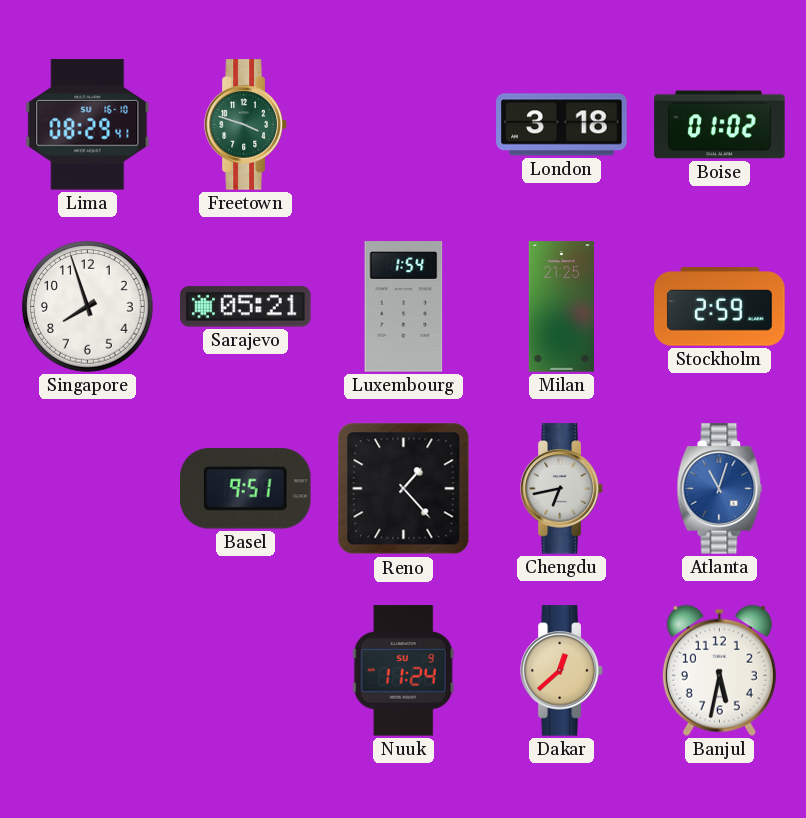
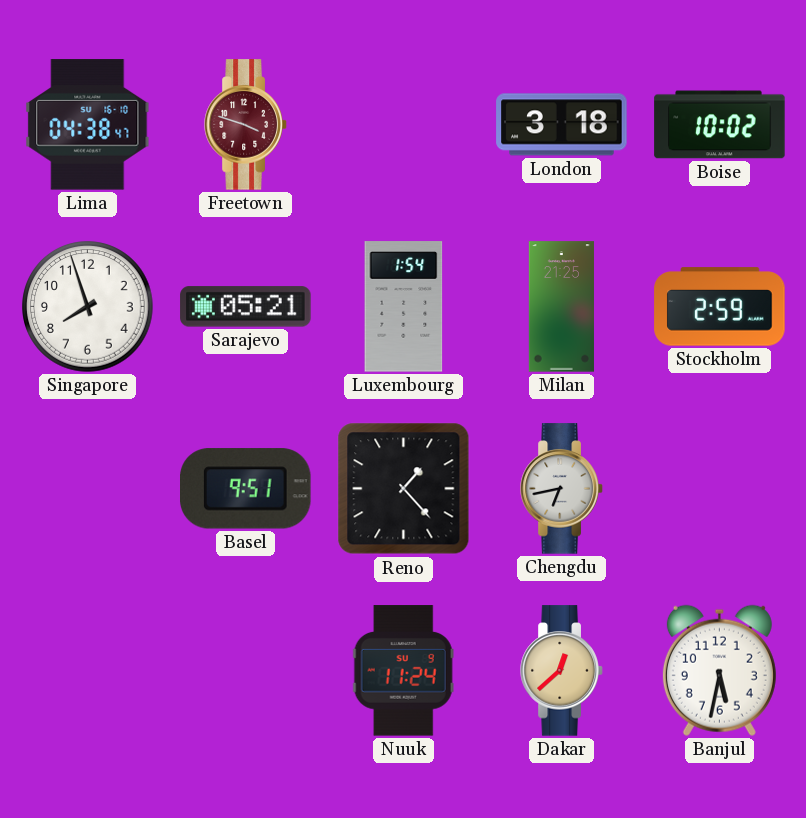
Lima: 08:29 -> 04:38
Freetown dial: green -> burgundy
Boise: 01:02 -> 10:02
Atlanta: 11:03 -> none
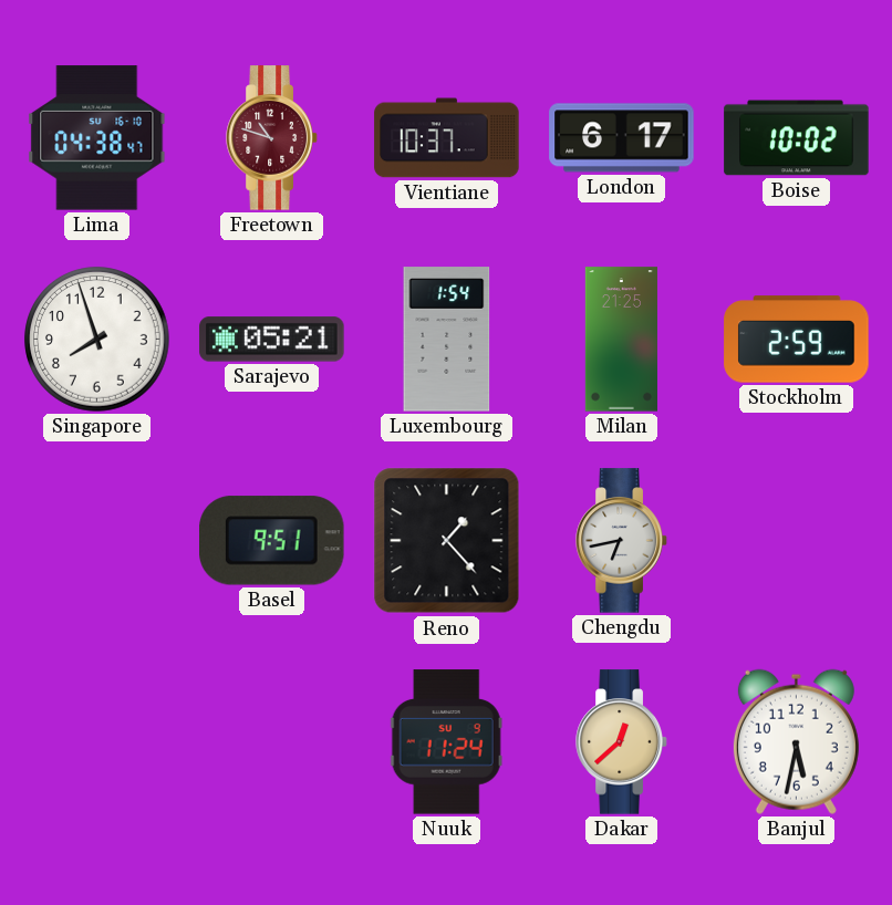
Freetown: 3:48 -> 10:48
Vientiane: none -> 10:37
London: 3:18 -> 6:17
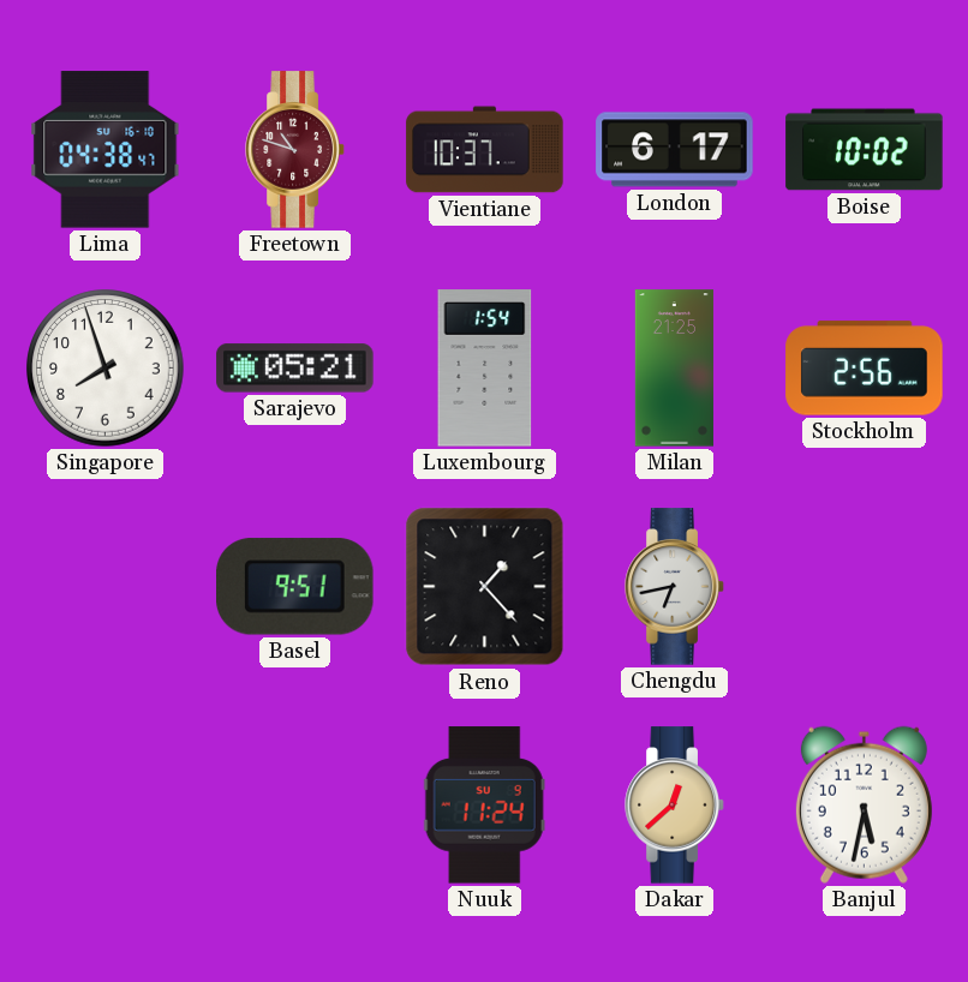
Stockholm: 2:59 -> 2:56
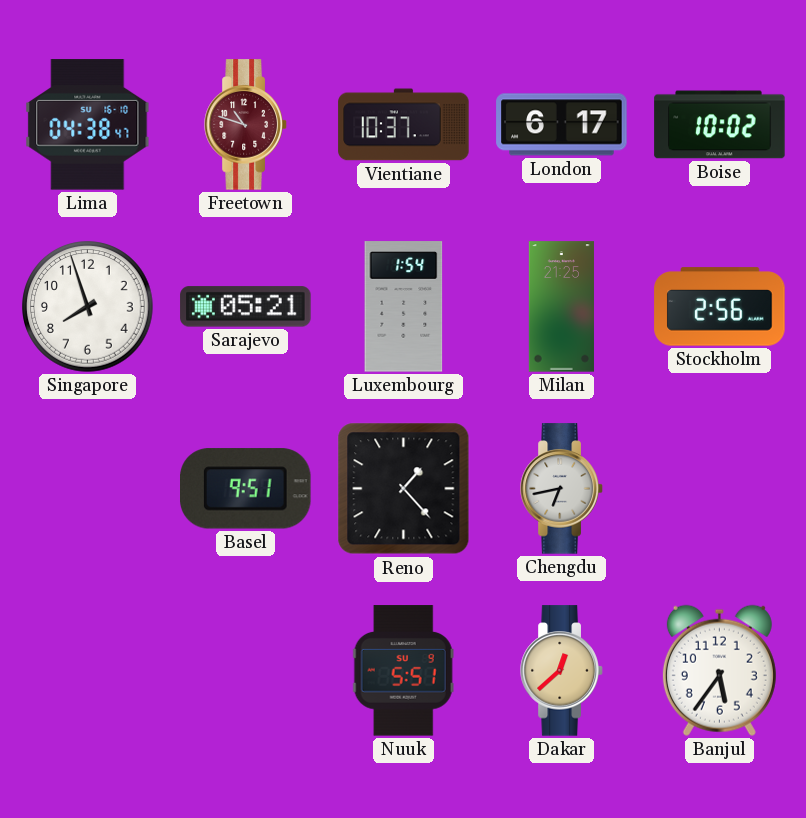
Nuuk: 11:24 -> 5:51
Banjul: 5:32 -> 5:36
